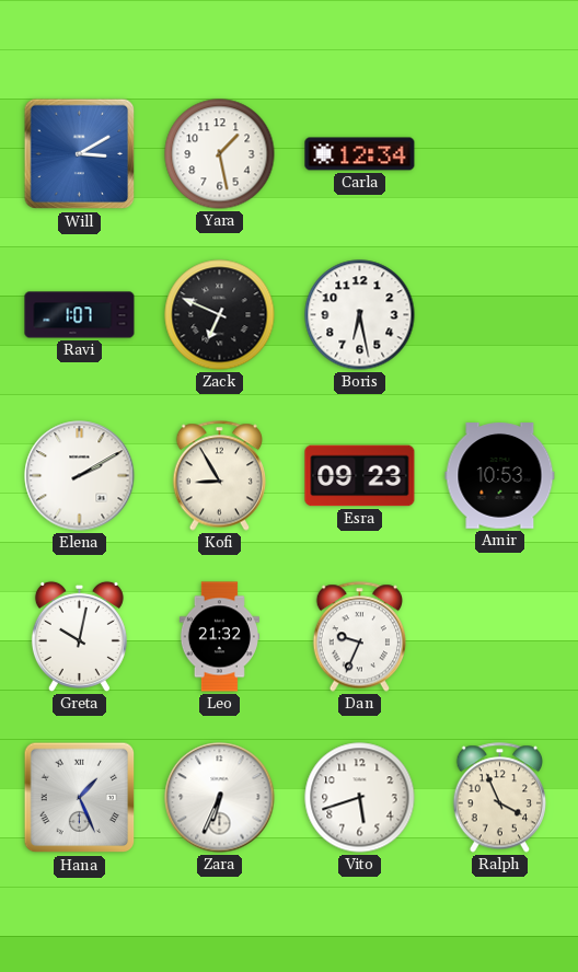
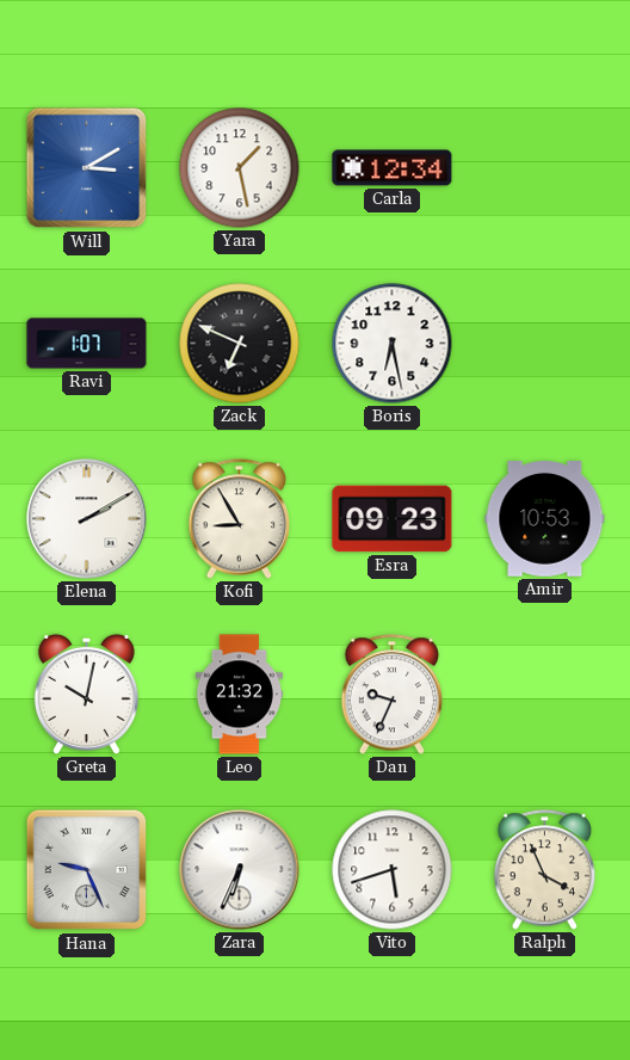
Hana: 1:26 -> 9:26
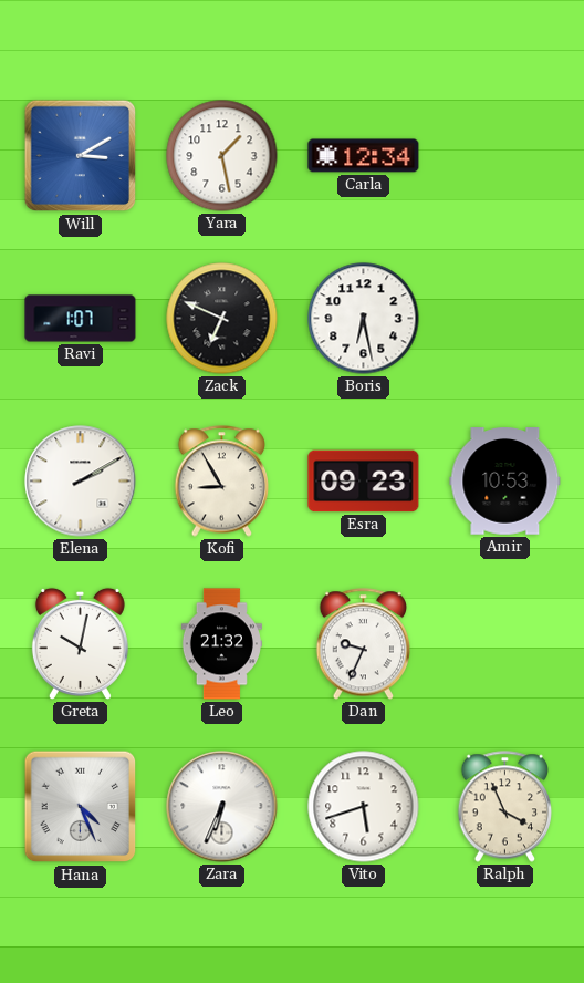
Hana: 9:26 -> 4:26
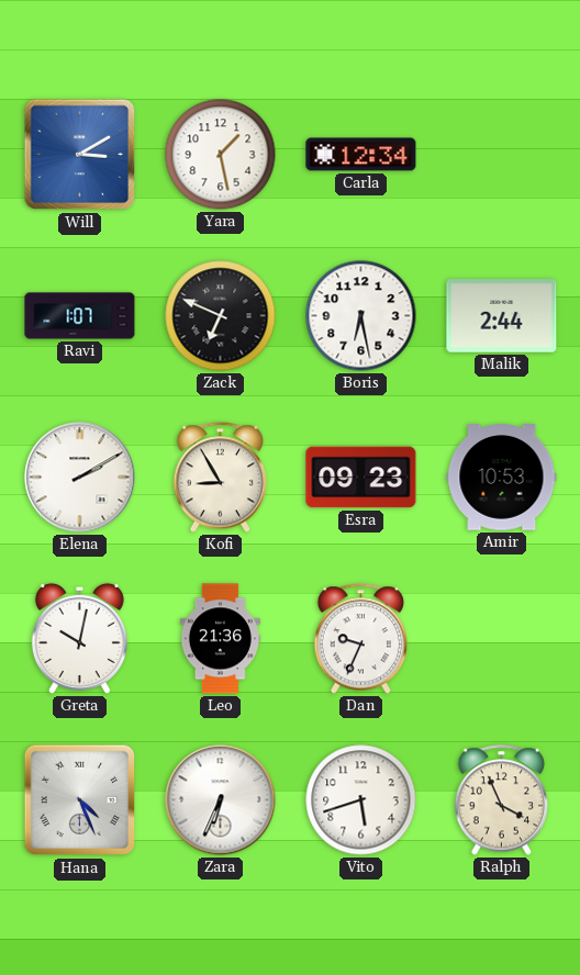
Malik: none -> 2:44
Leo: 21:32 -> 21:36
